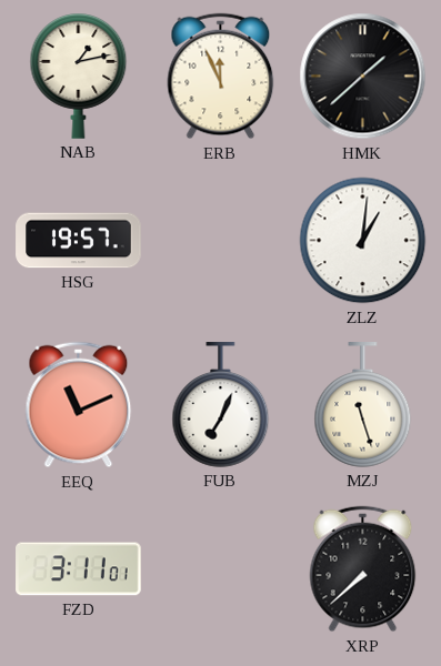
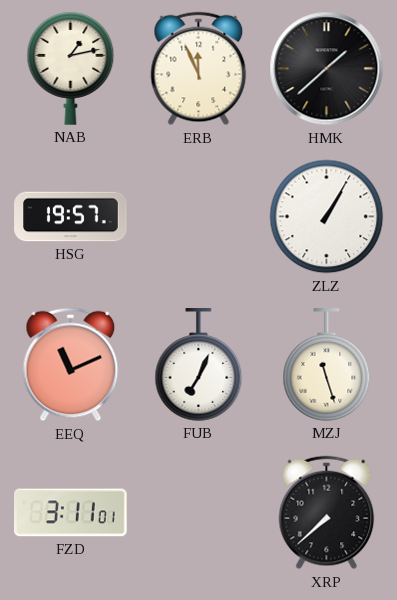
ZLZ: 1:01 -> 1:05
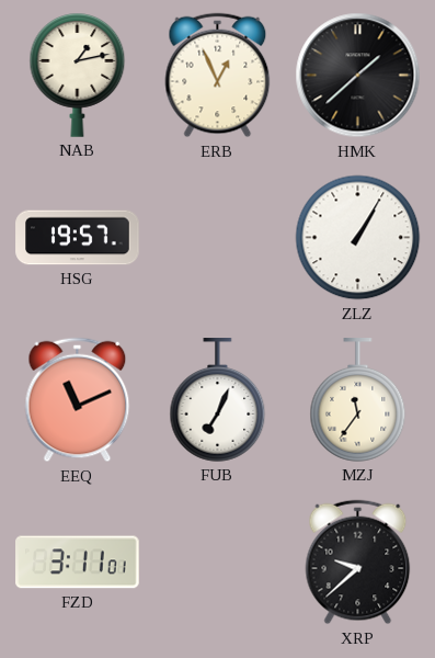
ERB: 11:56 -> 12:56
MZJ: 11:27 -> 11:36
XRP: 7:38 -> 9:38
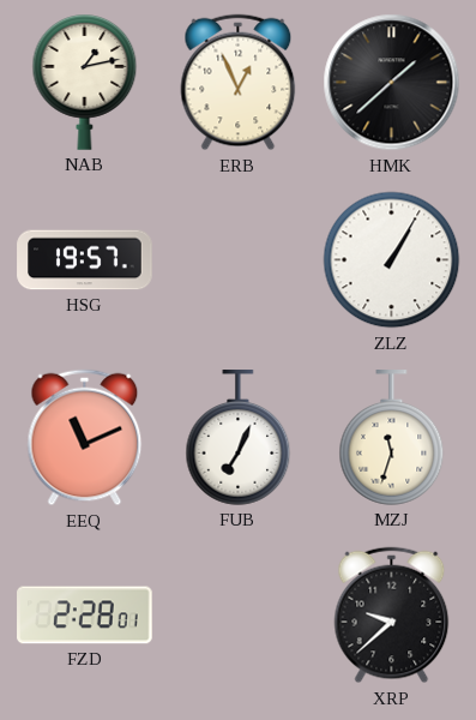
MZJ: 11:36 -> 11:33
FZD: 3:11 -> 2:28
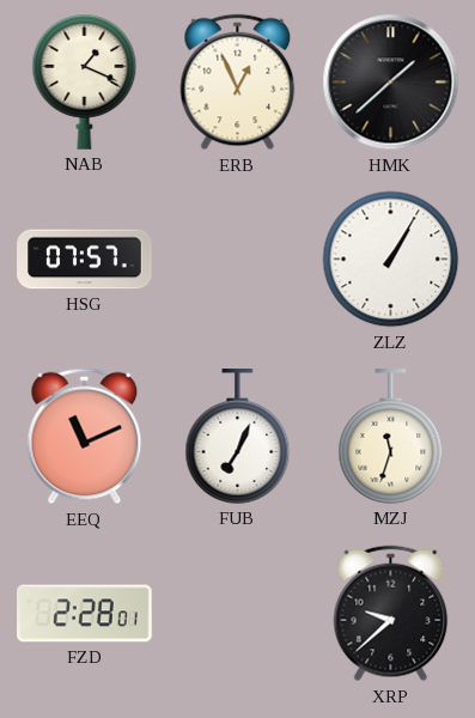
NAB: 1:13 -> 1:19
HSG: 19:57 -> 07:57
